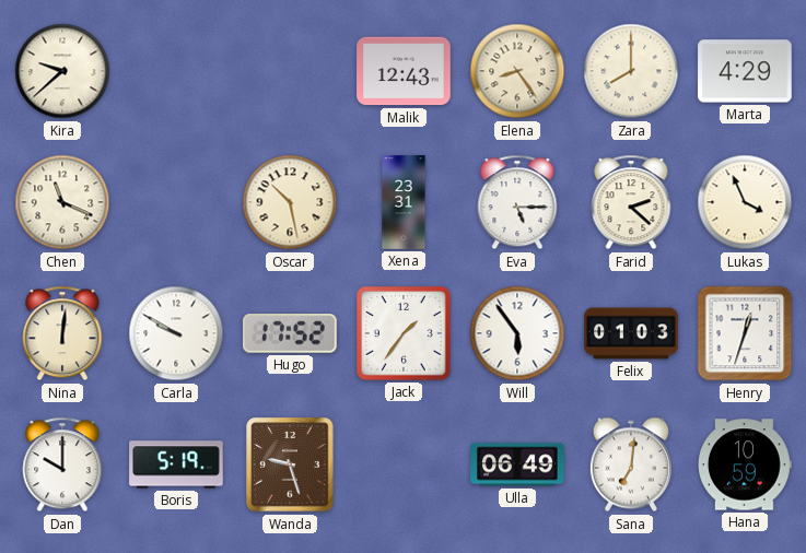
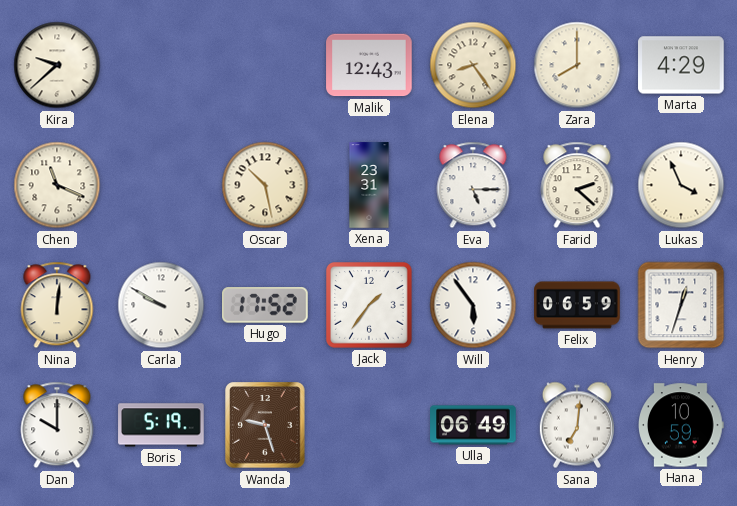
Felix: 01:03 -> 06:59
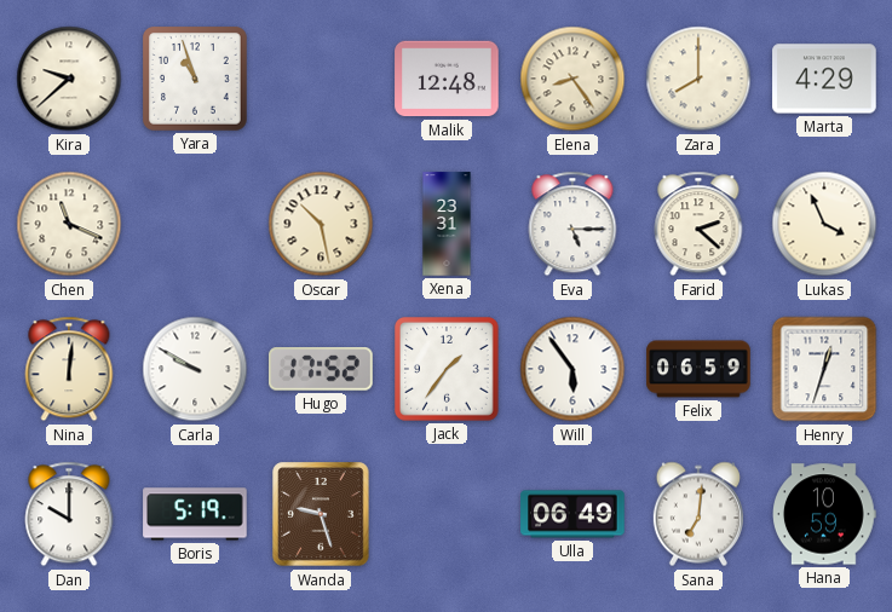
Yara: none -> 10:57
Malik: 12:43 -> 12:48
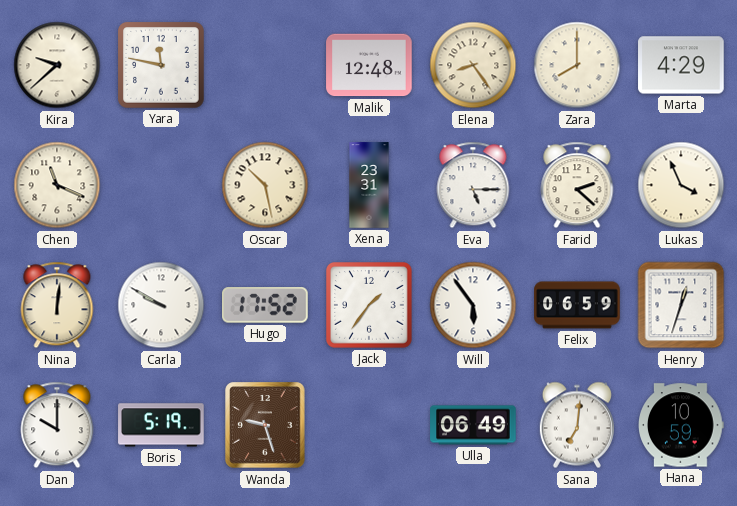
Yara: 10:57 -> 11:47
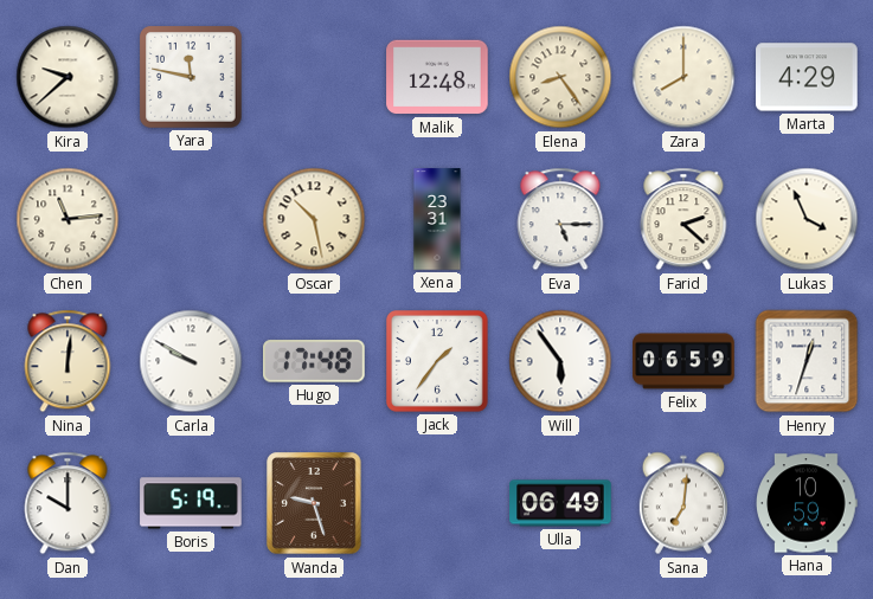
Chen: 11:19 -> 11:14
Hugo: 17:52 -> 17:48
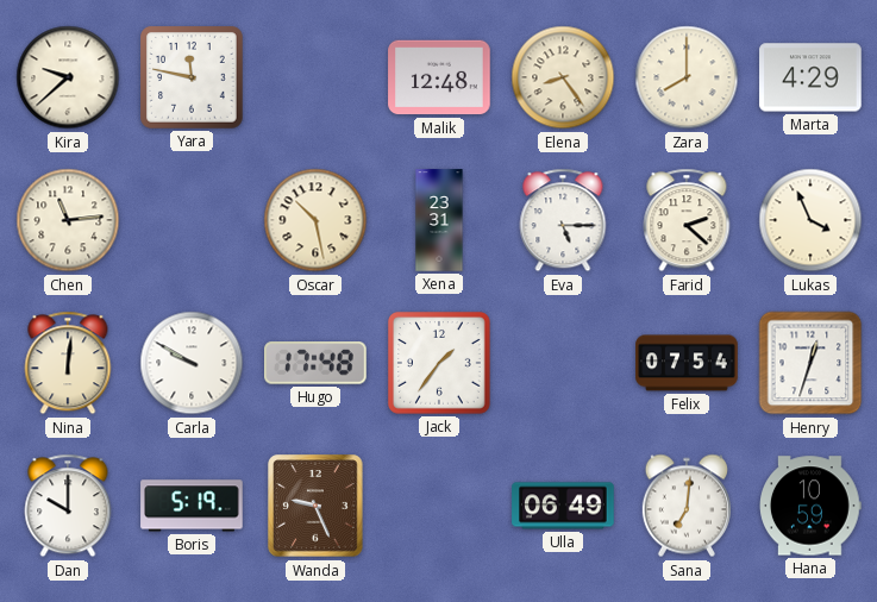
Will: 5:54 -> none
Felix: 06:59 -> 07:54
Wanda: 9:27 -> 9:26
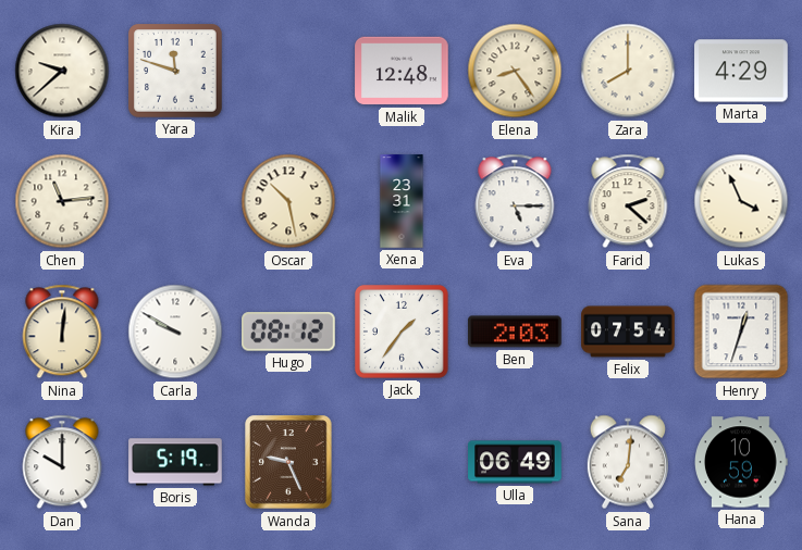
Yara: 11:47 -> 11:48
Hugo: 17:48 -> 08:12
Ben: none -> 2:03
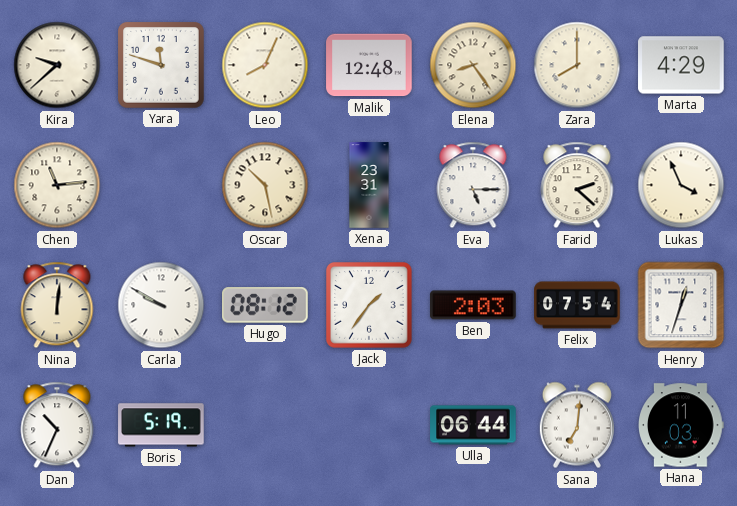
Leo: none -> 8:04
Dan: 10:00 -> 10:34
Wanda: 9:26 -> none
Ulla: 06:49 -> 06:44
Hana: 10:59 -> 11:03
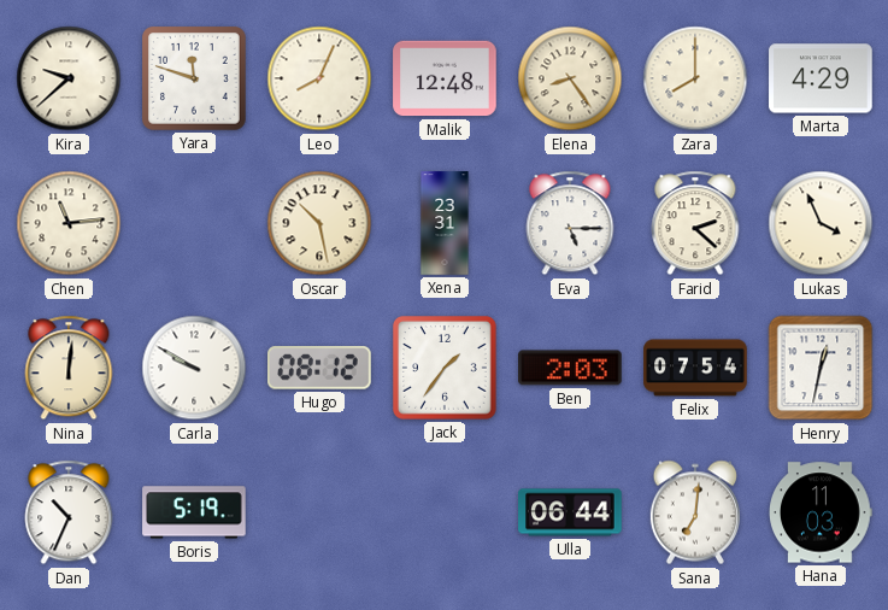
Henry: 12:33 -> 12:32
